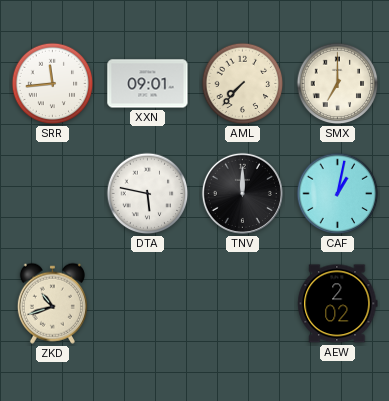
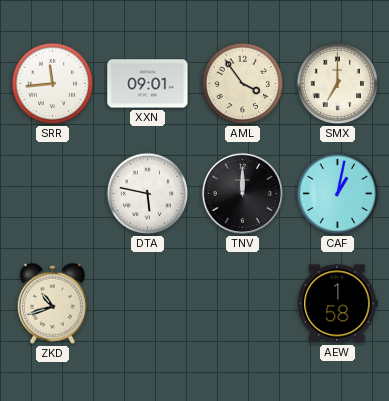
AML: 7:37 -> 3:54
AEW: 2:02 -> 1:58
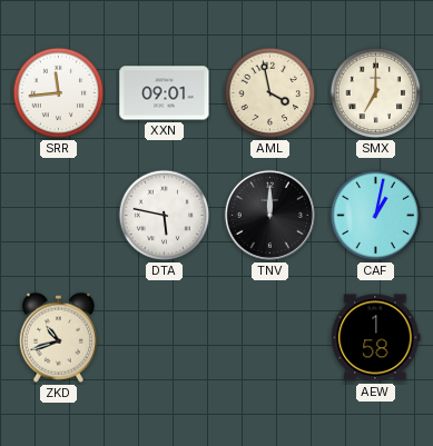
AML: 3:54 -> 3:58
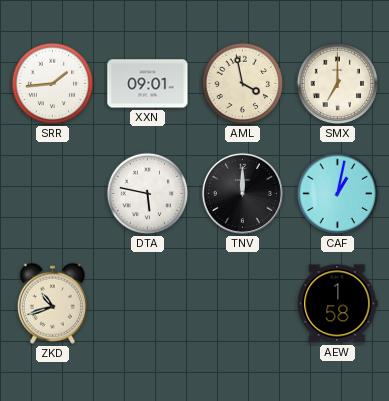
SRR: 11:44 -> 1:44
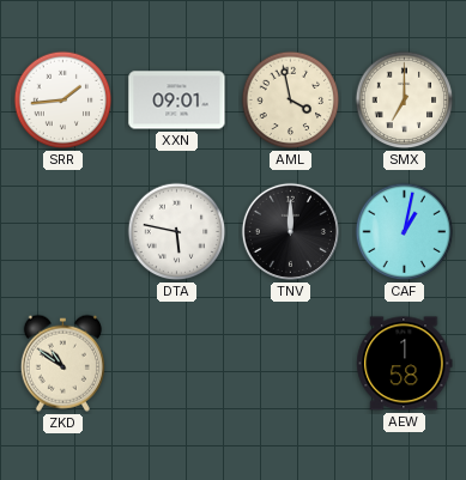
ZKD: 10:42 -> 10:51
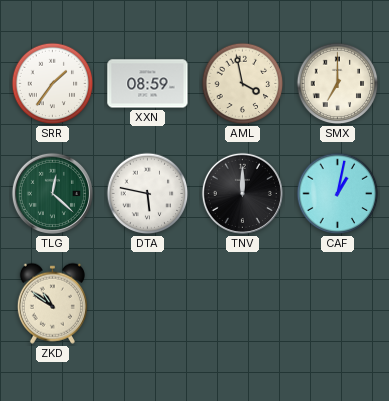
SRR: 1:44 -> 1:36
XXN: 09:01 -> 08:59
TLG: none -> 12:22
AEW: 1:58 -> none
